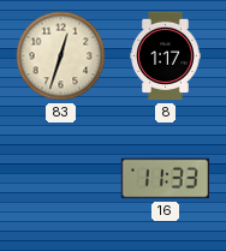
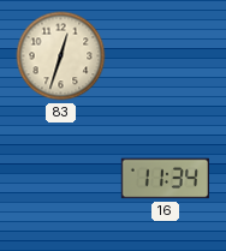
8: 1:17 -> none
16: 11:33 -> 11:34
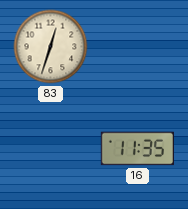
16: 11:34 -> 11:35
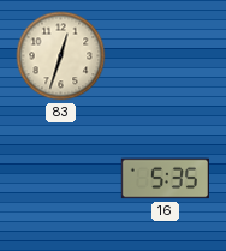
16: 11:35 -> 5:35
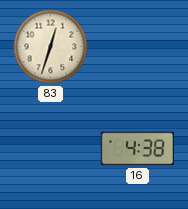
16: 5:35 -> 4:38
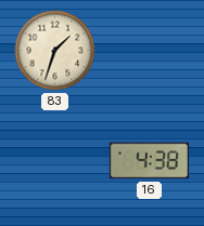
83: 12:33 -> 1:33
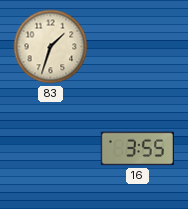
16: 4:38 -> 3:55
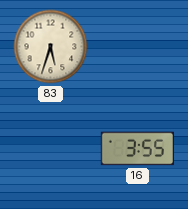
83: 1:33 -> 5:33
